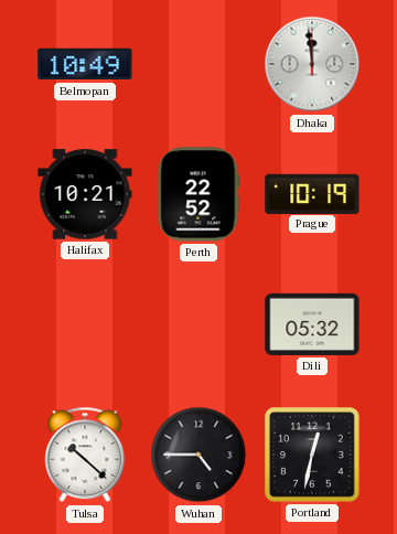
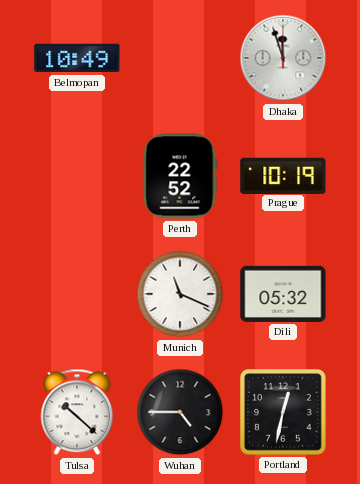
Dhaka: 11:59 -> 11:57
Halifax: 10:21 -> none
Munich: none -> 11:19
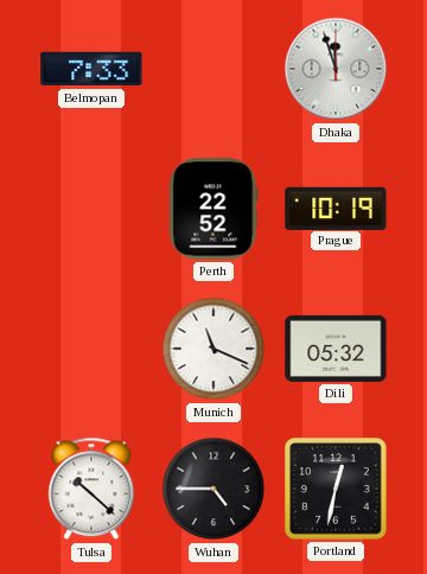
Belmopan: 10:49 -> 7:33
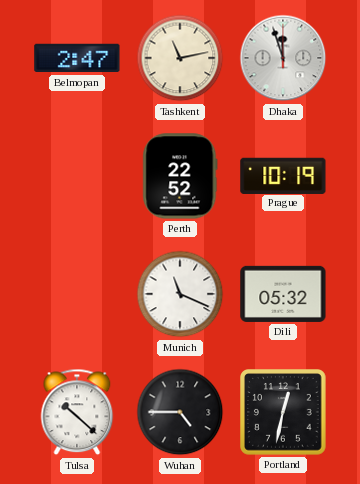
Belmopan: 7:33 -> 2:47
Tashkent: none -> 11:13
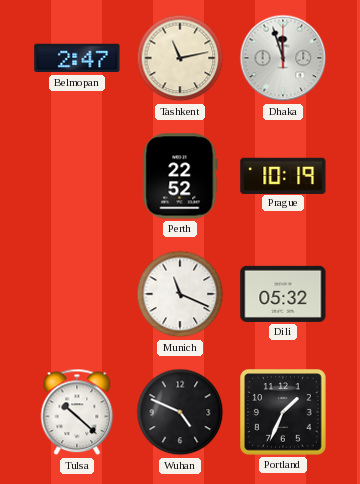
Wuhan: 4:45 -> 4:49
Portland: 12:32 -> 1:34
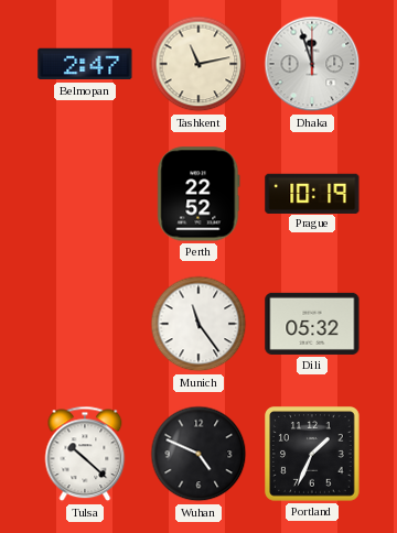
Munich: 11:19 -> 11:24
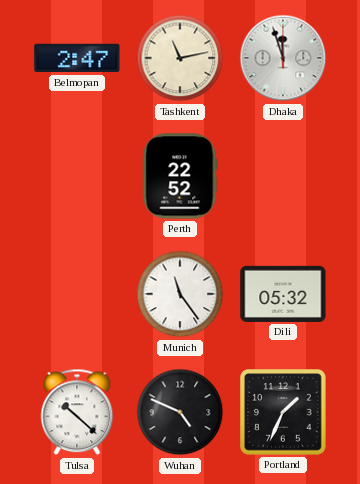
Prague: 10:19 -> none
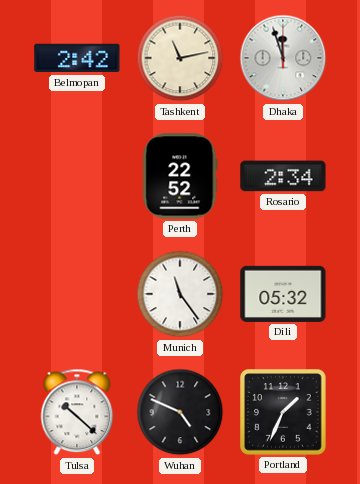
Belmopan: 2:47 -> 2:42
Rosario: none -> 2:34
